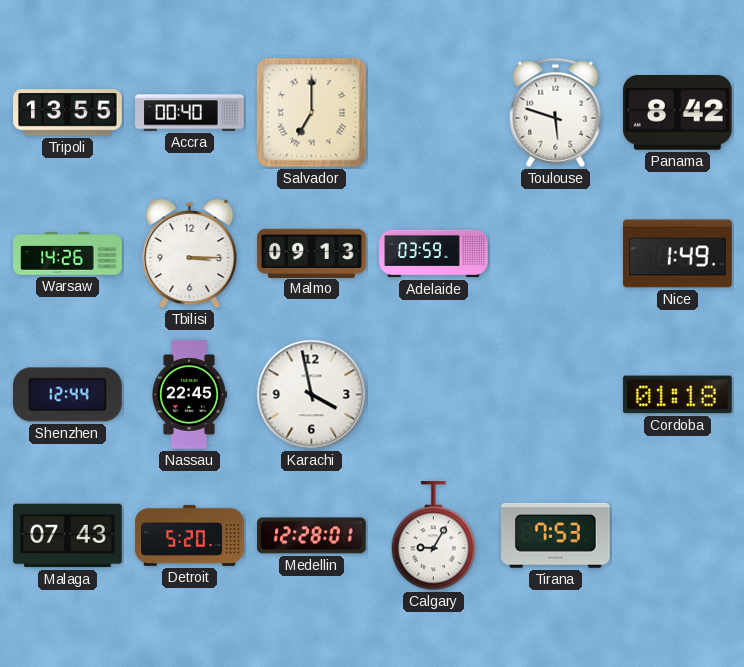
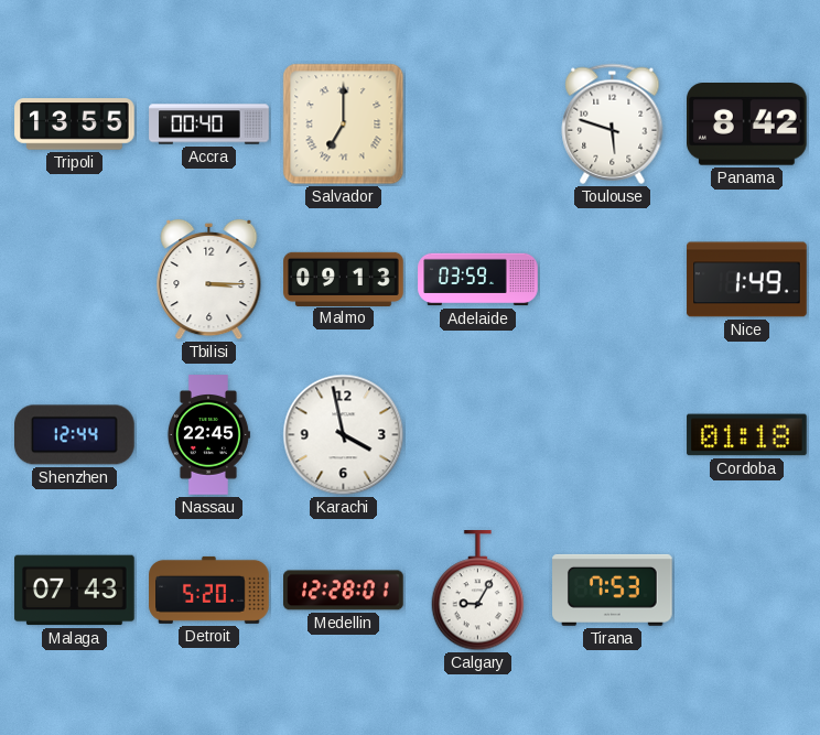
Warsaw: 14:26 -> none
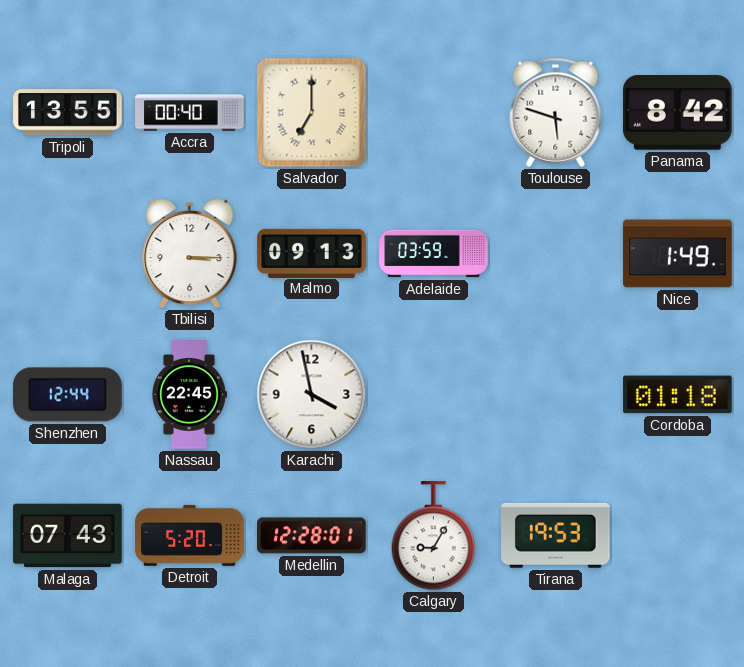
Tirana: 7:53 -> 19:53
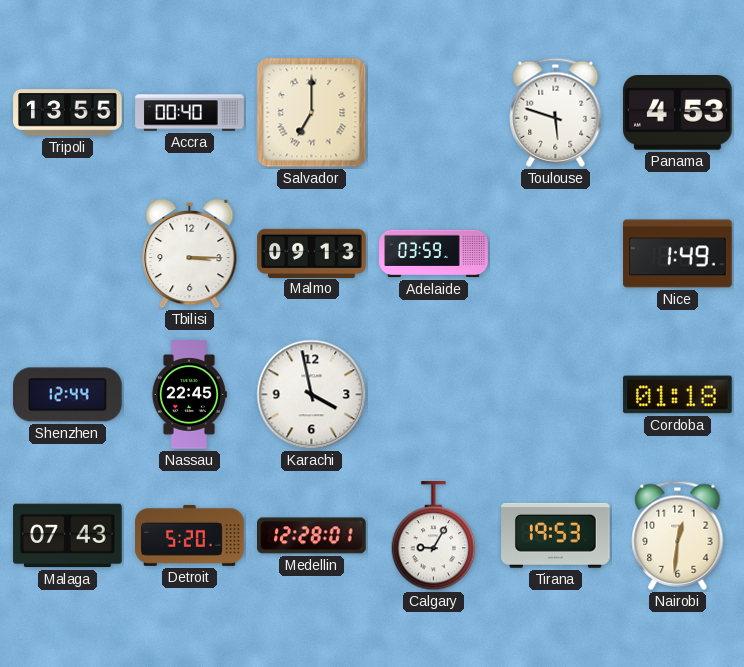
Panama: 8:42 -> 4:53
Nairobi: none -> 12:31
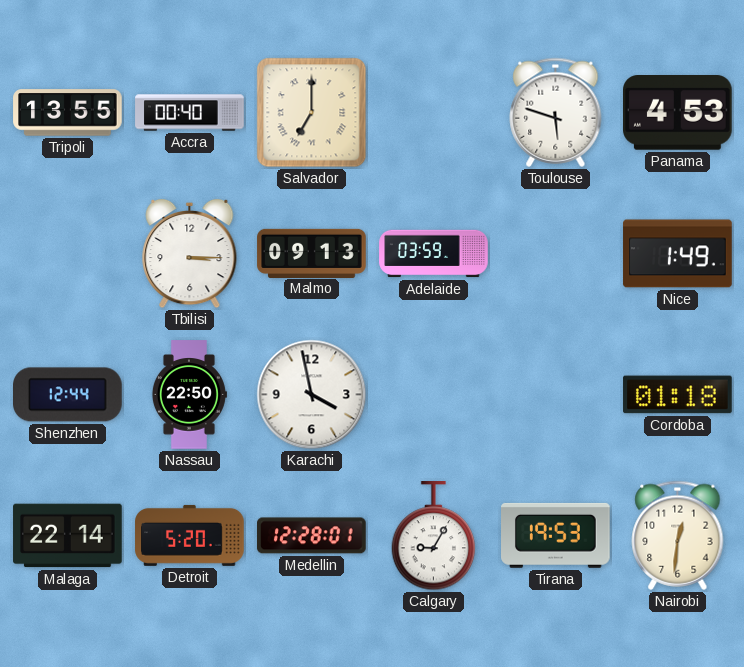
Nassau: 22:45 -> 22:50
Malaga: 07:43 -> 22:14
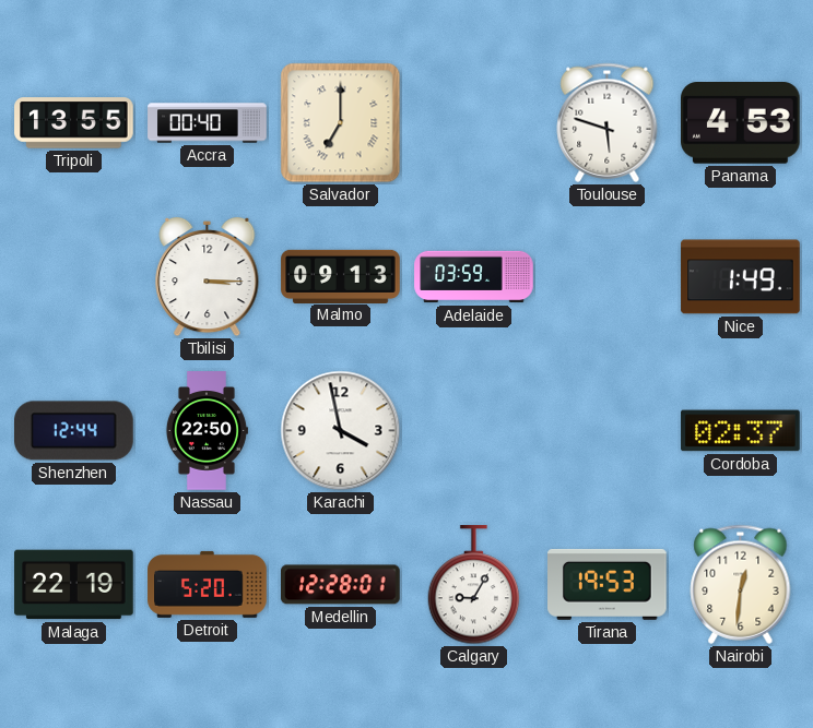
Cordoba: 01:18 -> 02:37
Malaga: 22:14 -> 22:19
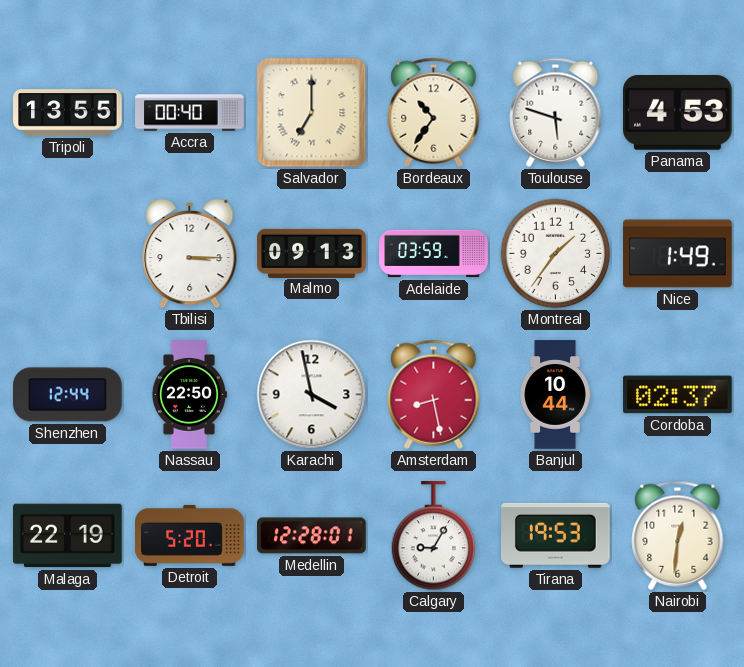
Bordeaux: none -> 10:36
Montreal: none -> 1:36
Amsterdam: none -> 8:28
Banjul: none -> 10:44
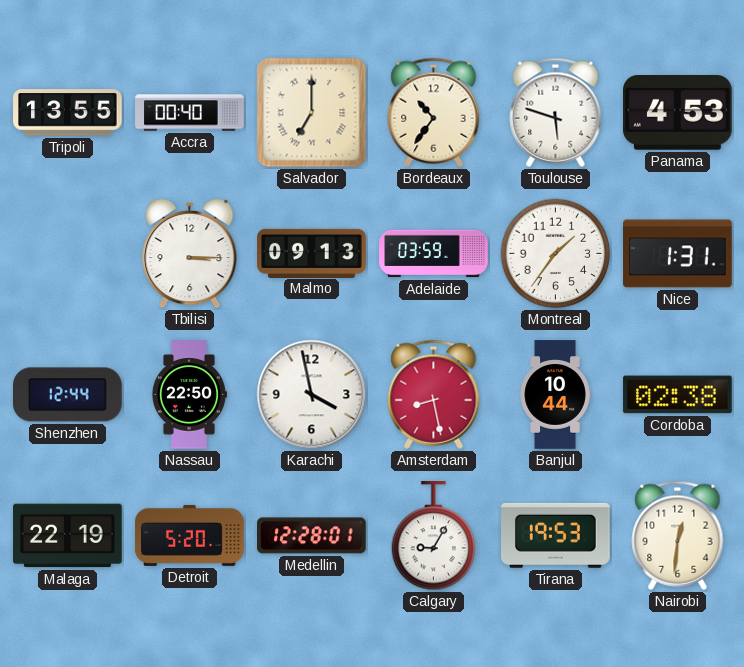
Nice: 1:49 -> 1:31
Cordoba: 02:37 -> 02:38
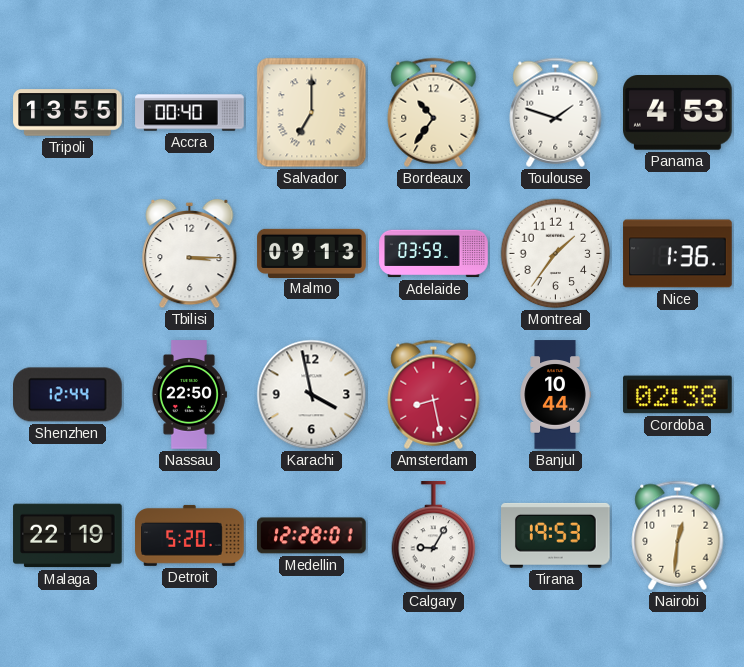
Toulouse: 5:48 -> 1:48
Nice: 1:31 -> 1:36
